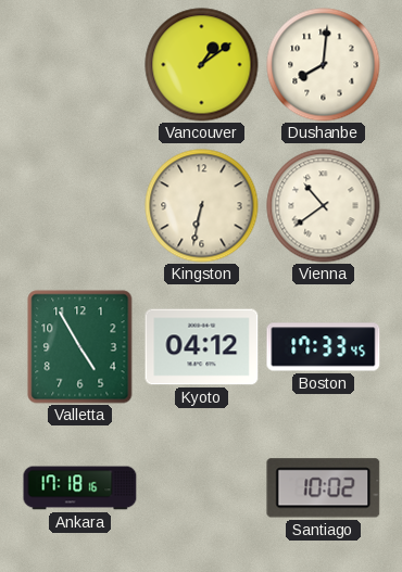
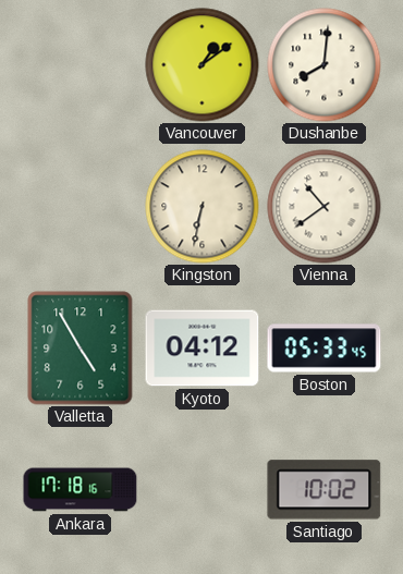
Boston: 17:33 -> 05:33
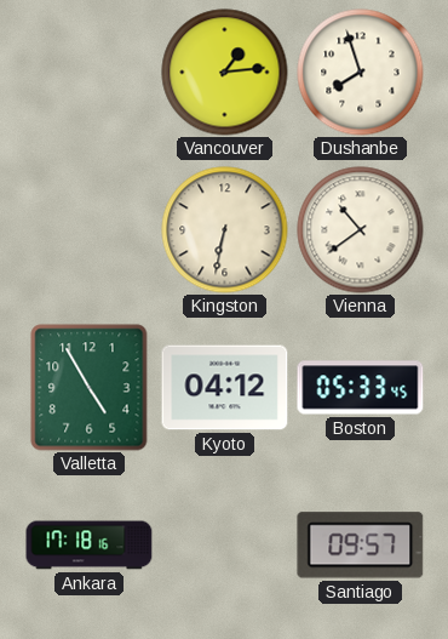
Vancouver: 1:09 -> 1:14
Dushanbe: 8:01 -> 7:57
Santiago: 10:02 -> 09:57
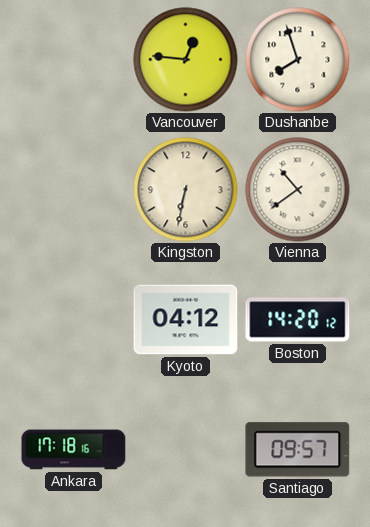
Vancouver: 1:14 -> 12:46
Valletta: 4:55 -> none
Boston: 05:33 -> 14:20
